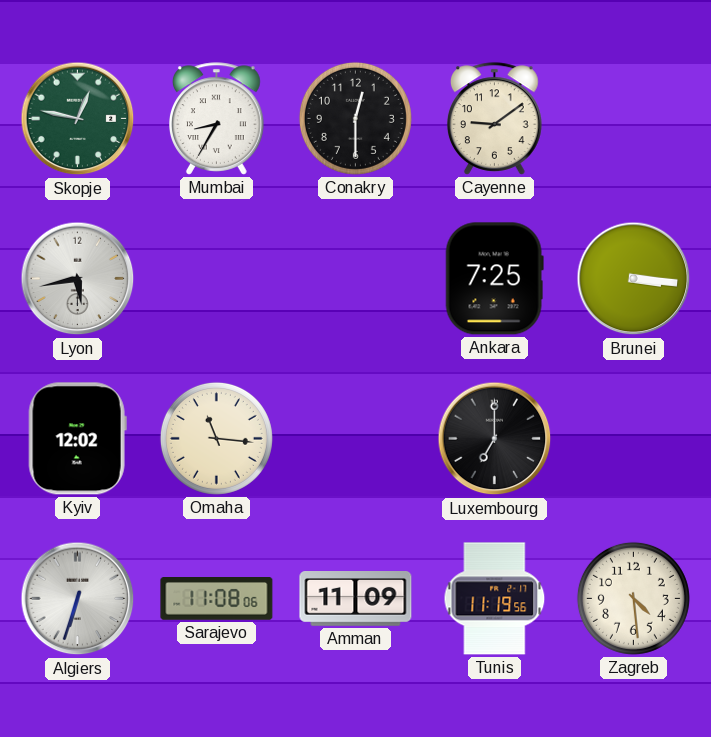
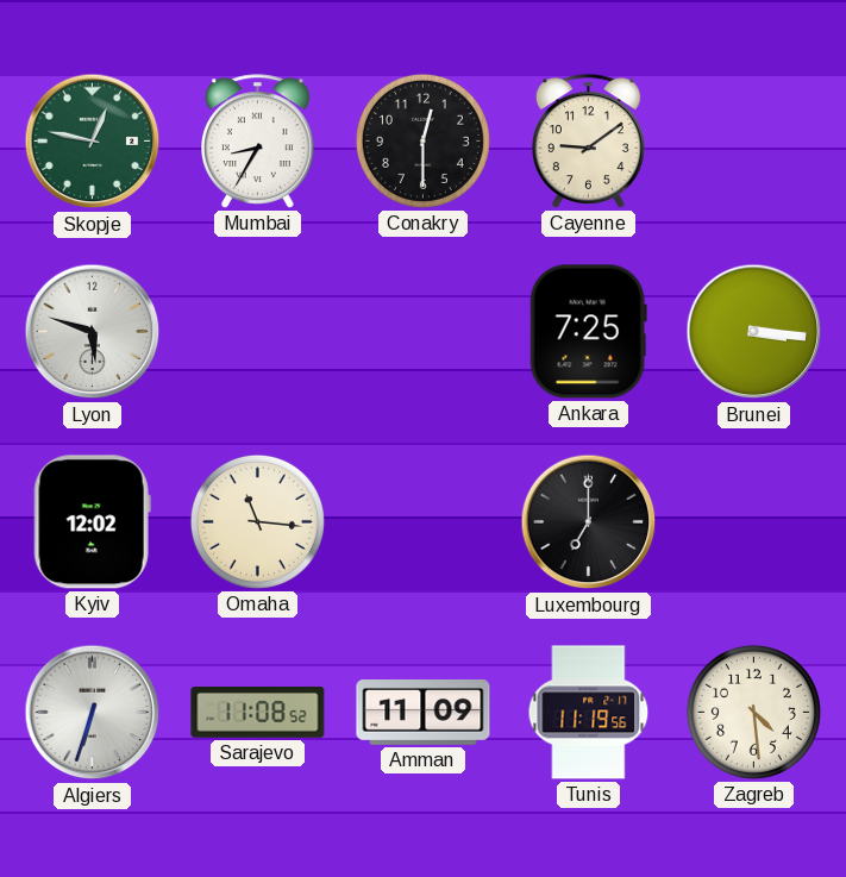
Lyon: 5:43 -> 5:48
Sarajevo: 11:08:06 -> 11:08:52
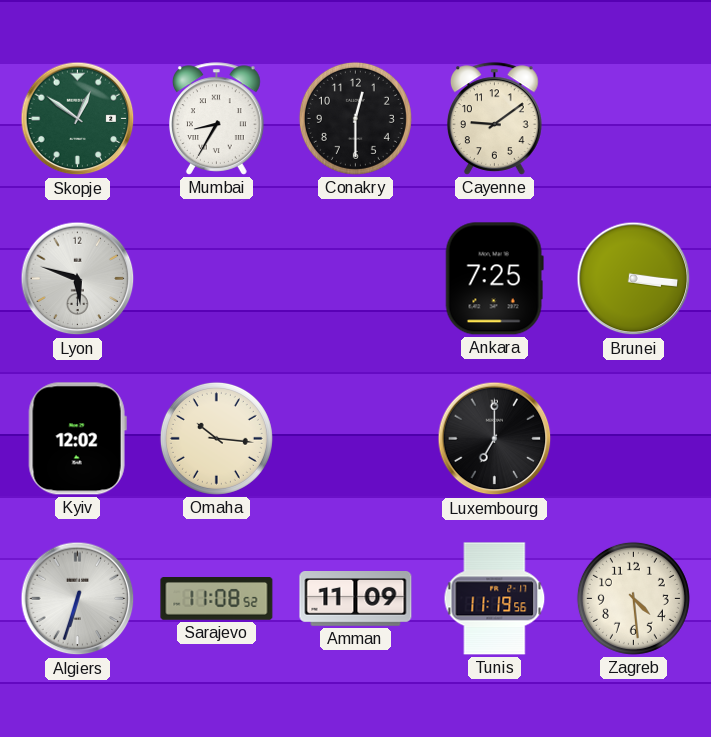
Skopje: 12:47 -> 12:51
Omaha: 11:16 -> 10:16
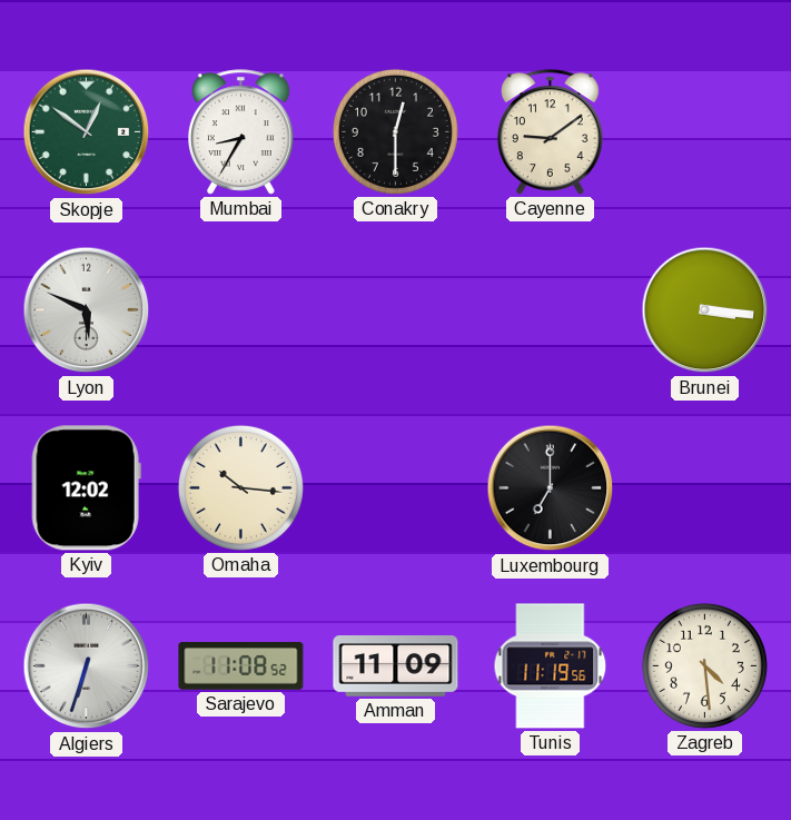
Lyon: 5:48 -> 5:49
Ankara: 7:25 -> none
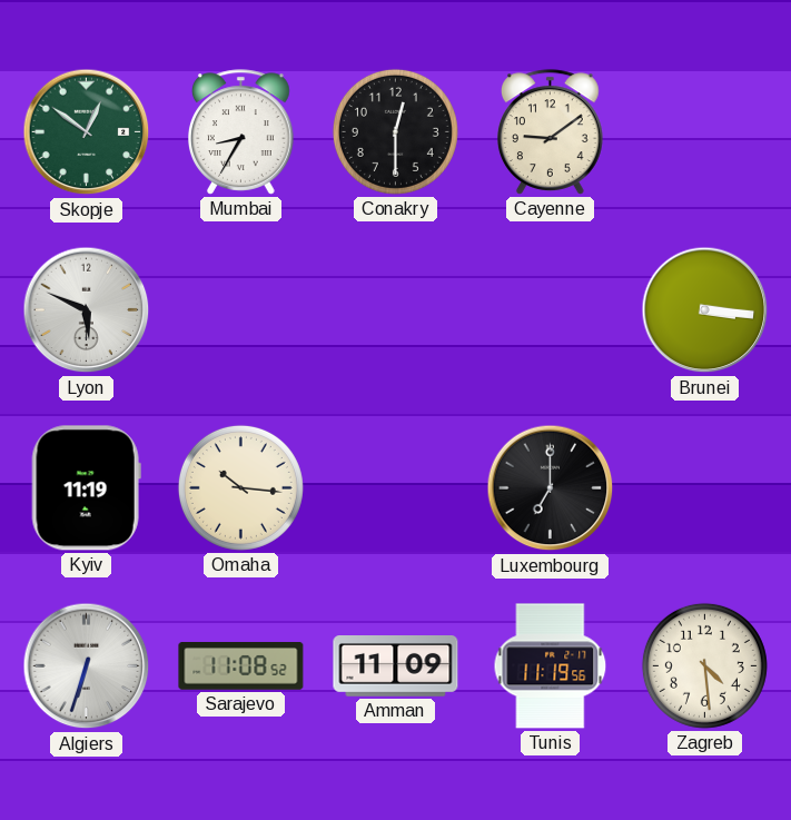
Kyiv: 12:02 -> 11:19
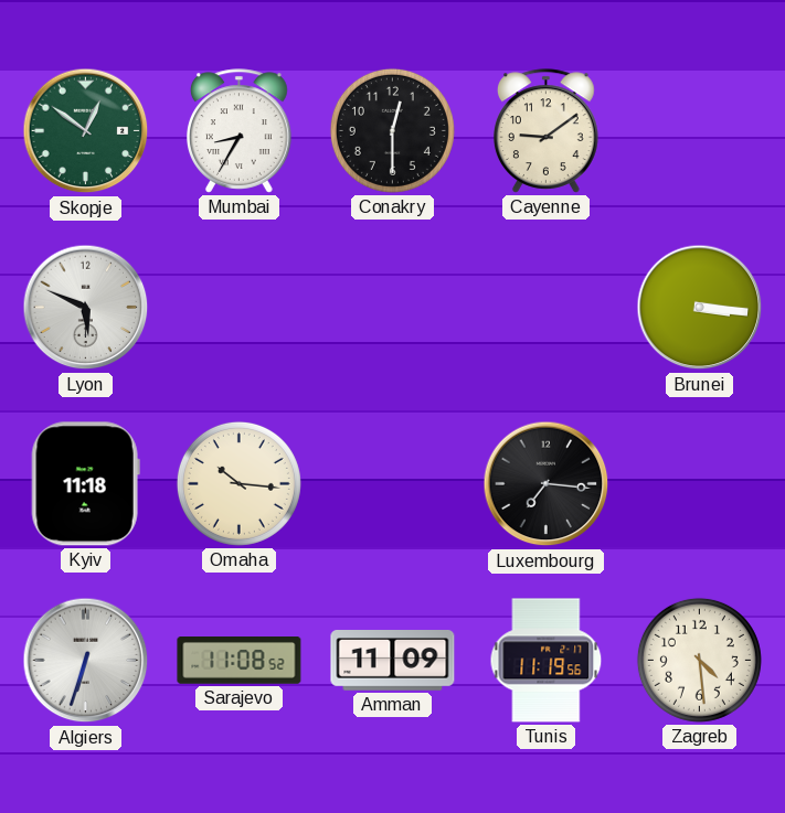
Kyiv: 11:19 -> 11:18
Luxembourg: 7:00 -> 7:16
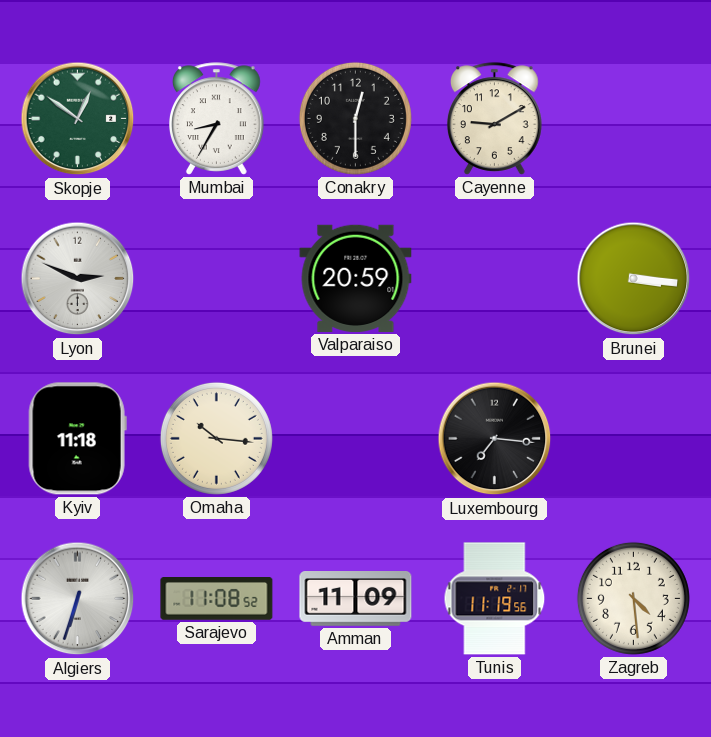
Cayenne: 9:09 -> 9:10
Lyon: 5:49 -> 2:49
Valparaiso: none -> 20:59
